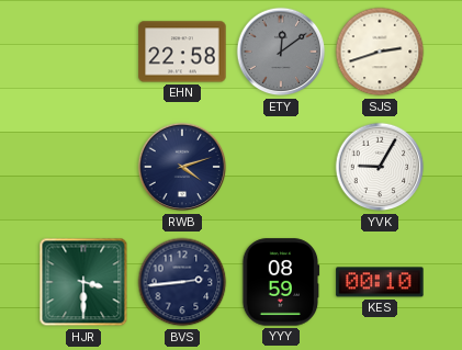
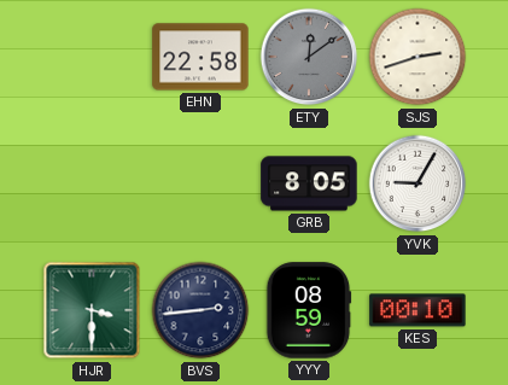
RWB: 4:12 -> none
GRB: none -> 8:05
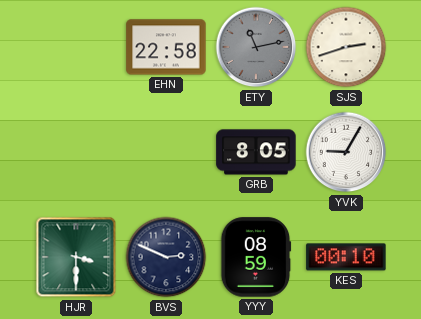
ETY: 12:09 -> 11:13
BVS: 2:44 -> 2:49
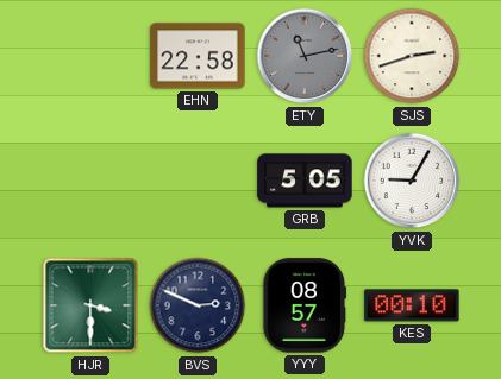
GRB: 8:05 -> 5:05
YYY: 08:59 -> 08:57
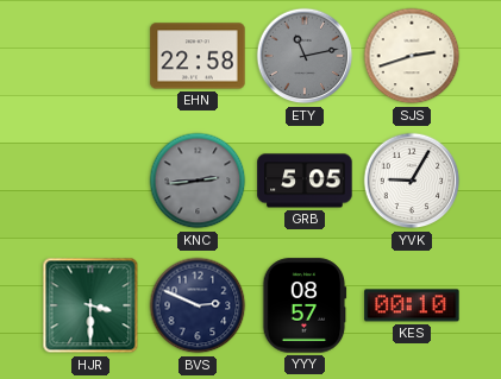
KNC: none -> 2:44
